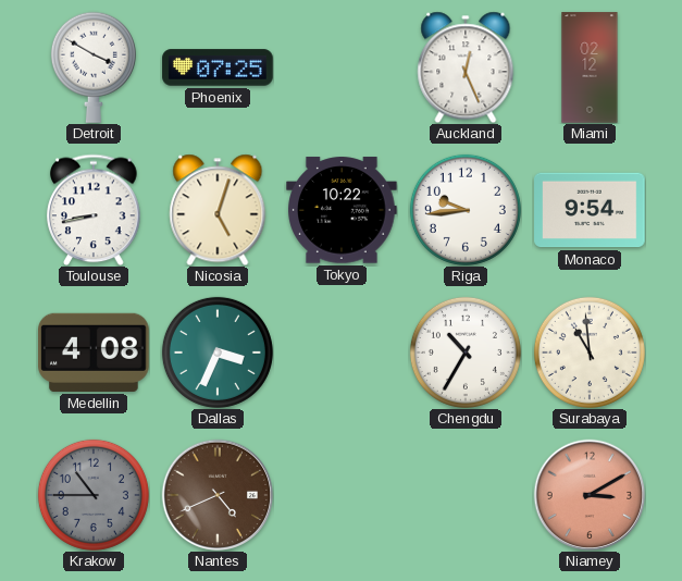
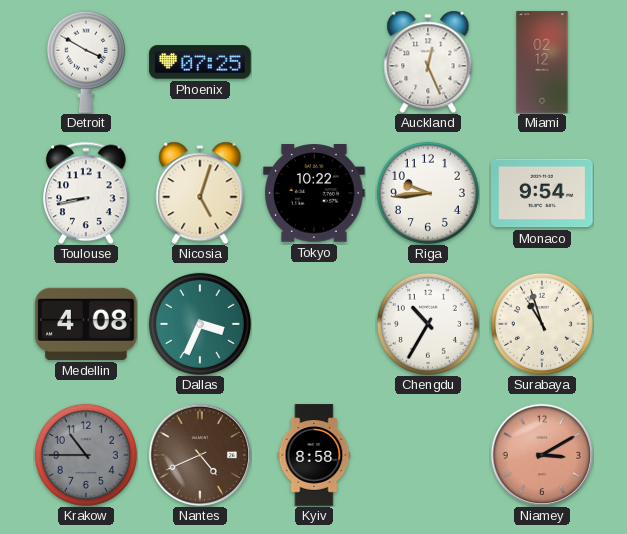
Surabaya: 10:59 -> 10:57
Kyiv: none -> 8:58
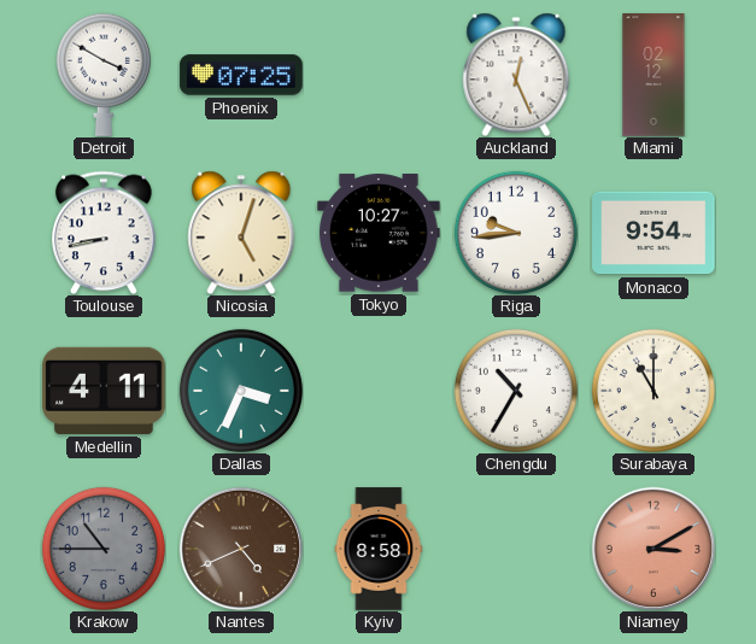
Tokyo: 10:22 -> 10:27
Medellin: 4:08 -> 4:11
Surabaya: 10:57 -> 11:00
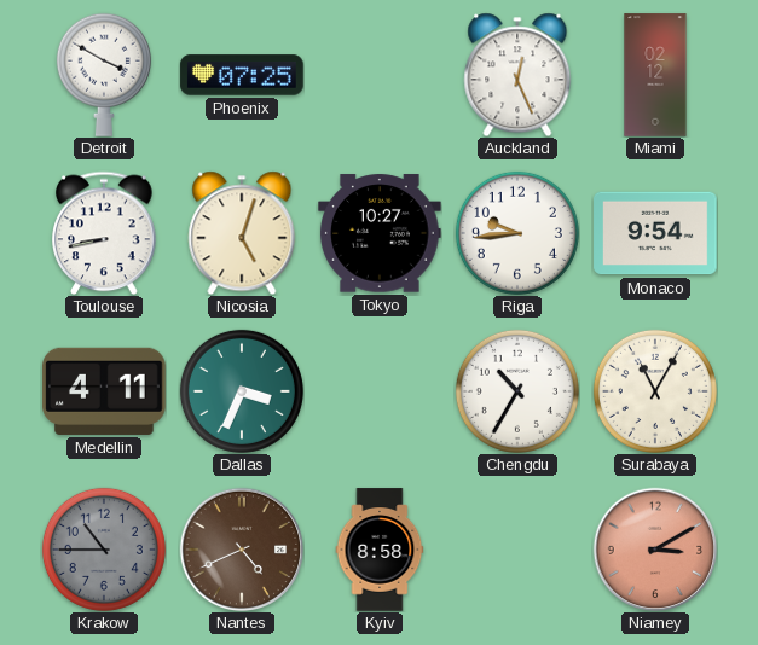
Surabaya: 11:00 -> 11:05
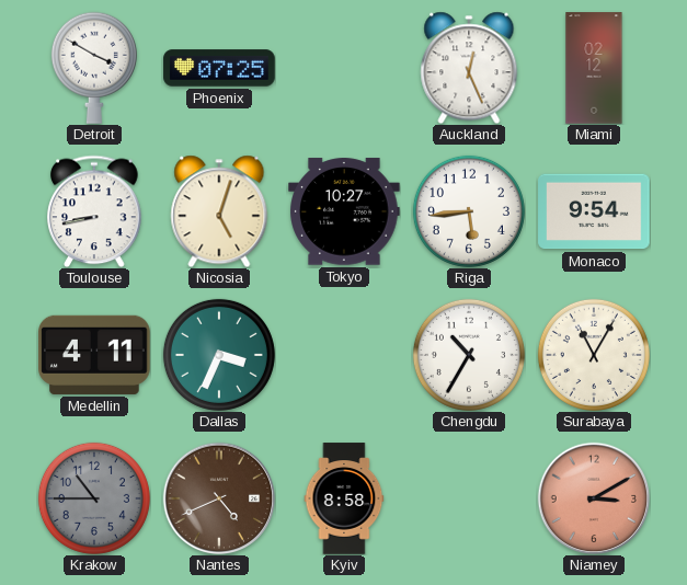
Riga: 9:44 -> 5:44
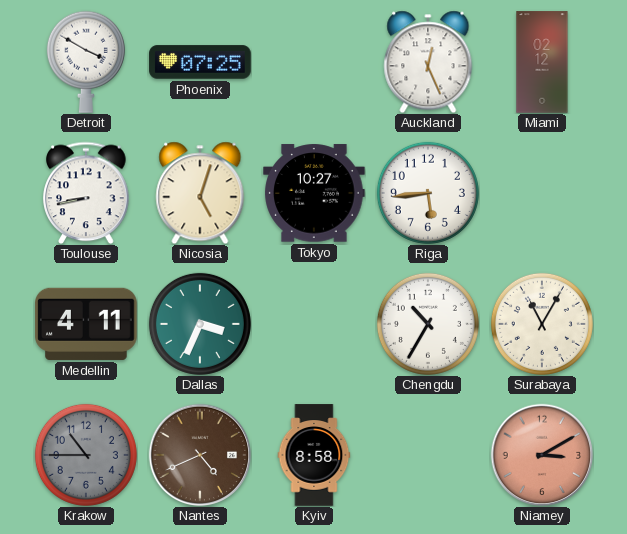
Monaco: 9:54 -> none
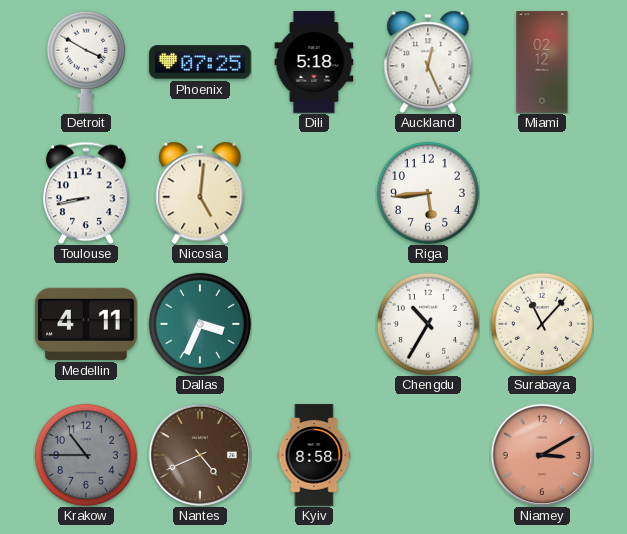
Dili: none -> 5:18
Nicosia: 5:03 -> 5:01
Tokyo: 10:27 -> none
Surabaya: 11:05 -> 11:07
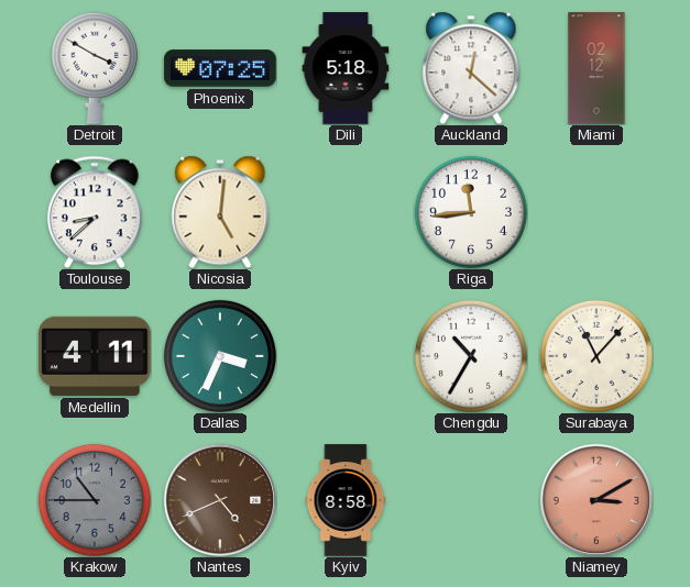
Auckland: 12:26 -> 12:22
Toulouse: 8:43 -> 8:38
Riga: 5:44 -> 11:44
